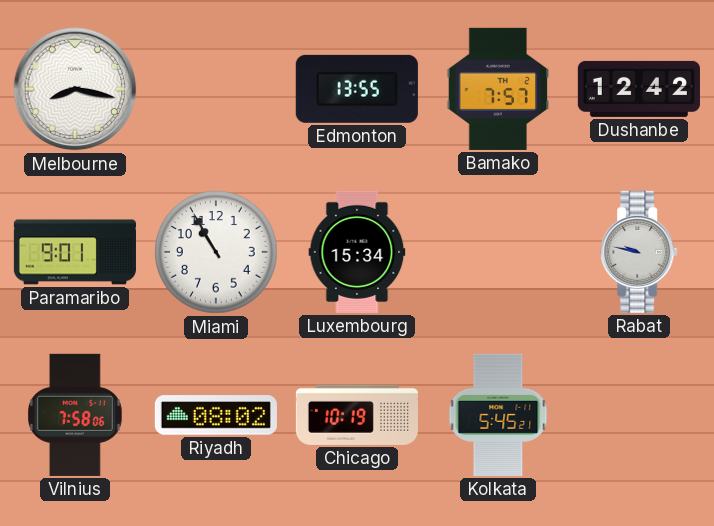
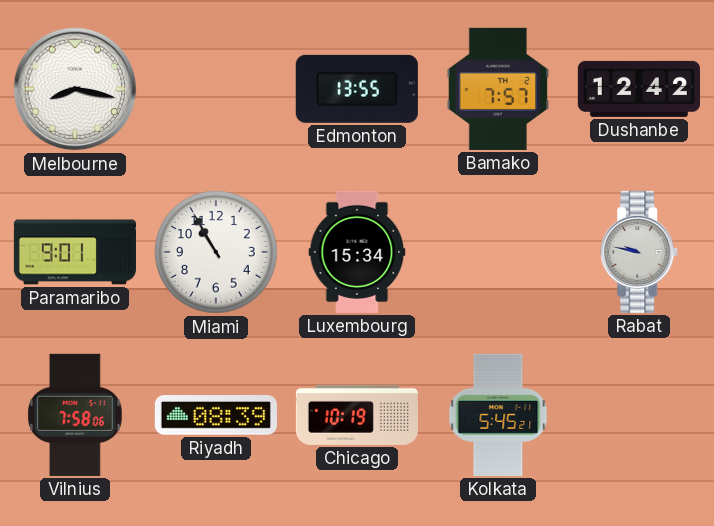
Riyadh: 08:02 -> 08:39
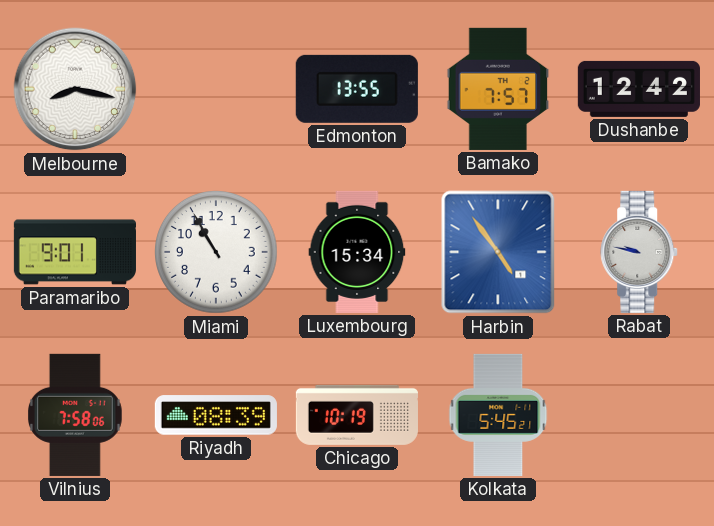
Harbin: none -> 4:54
